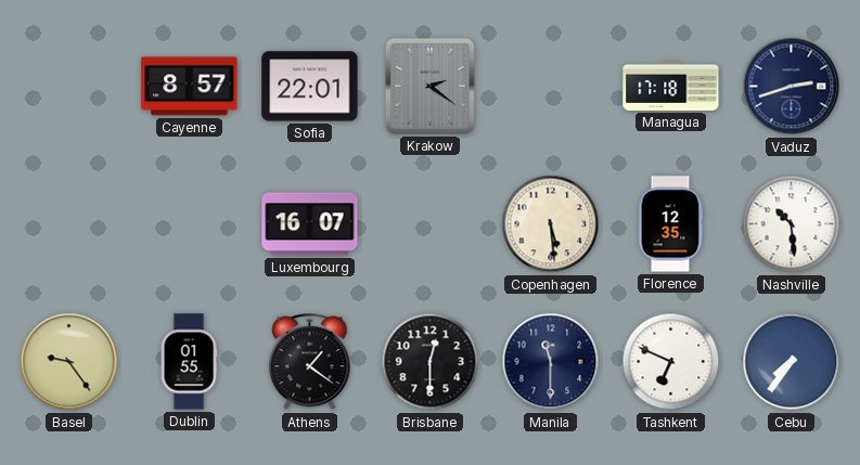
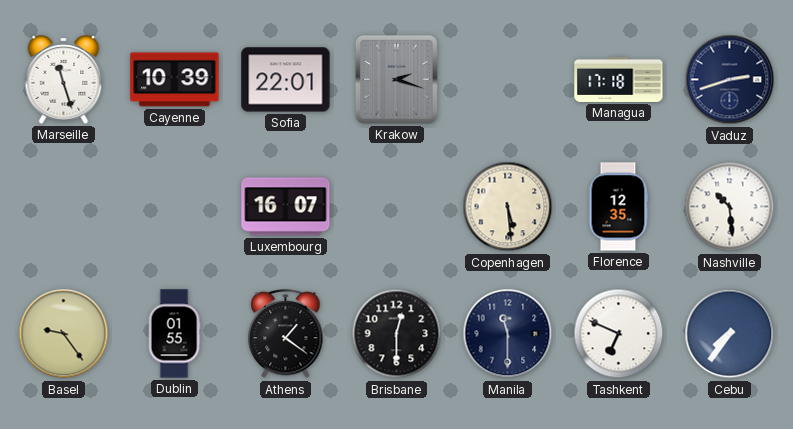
Marseille: none -> 11:27
Cayenne: 8:57 -> 10:39
Krakow: 2:21 -> 2:18
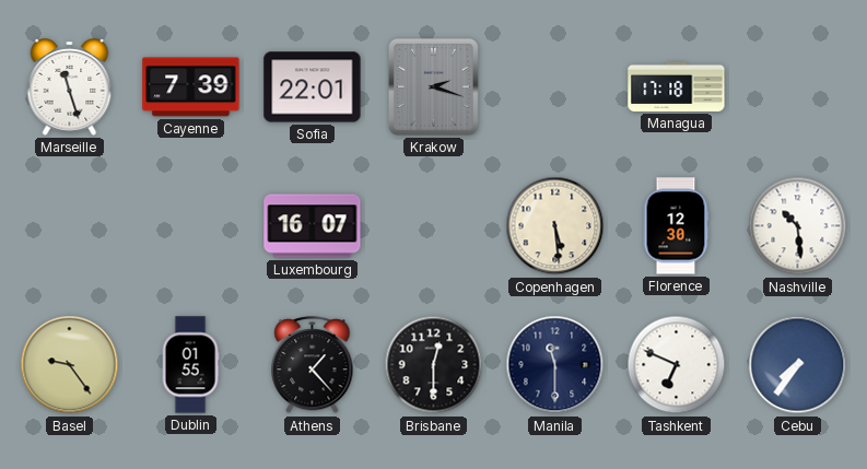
Cayenne: 10:39 -> 7:39
Vaduz: 2:42 -> none
Florence: 12:35 -> 12:30
Athens: 1:21 -> 1:23
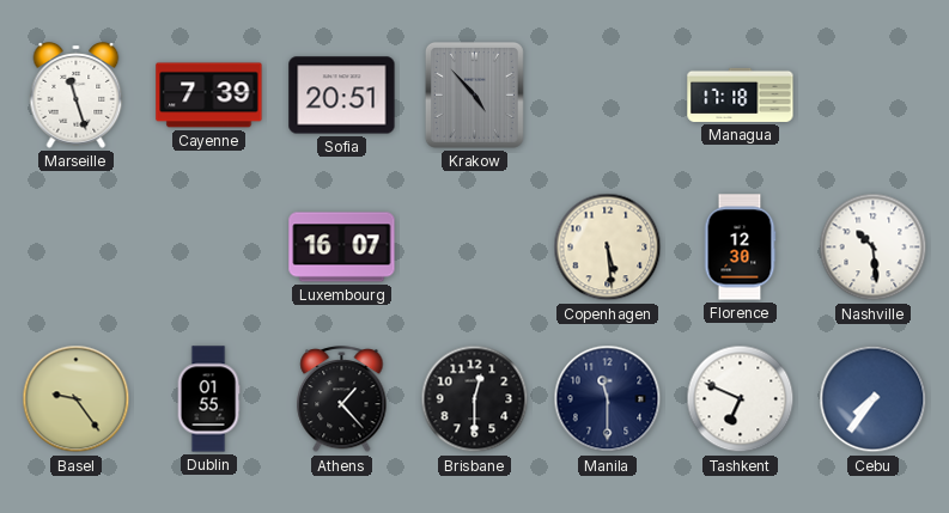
Sofia: 22:01 -> 20:51
Krakow: 2:18 -> 4:53
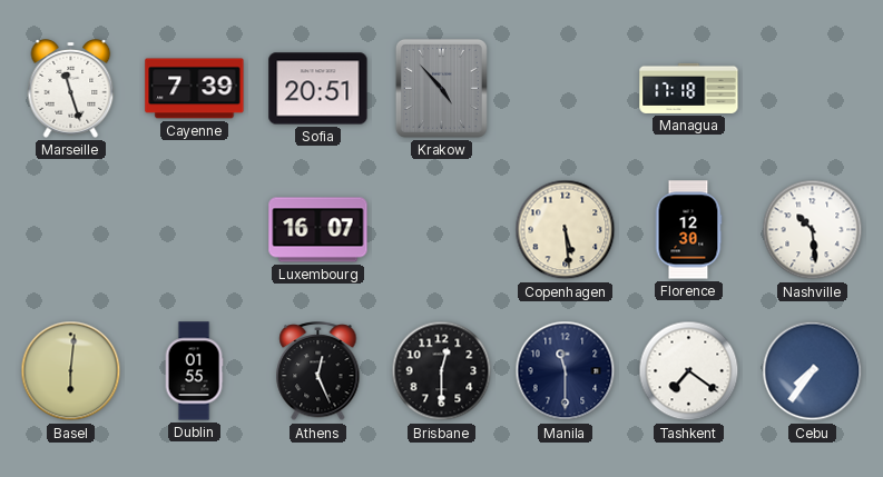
Basel: 9:24 -> 6:01
Athens: 1:23 -> 12:26
Tashkent: 6:49 -> 7:21
